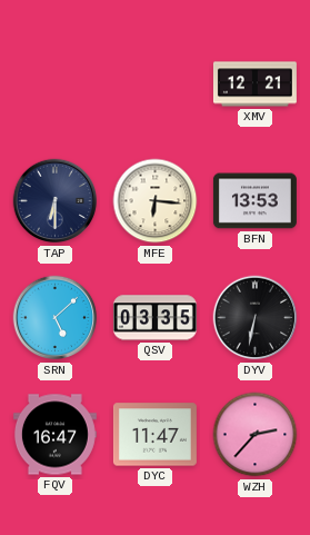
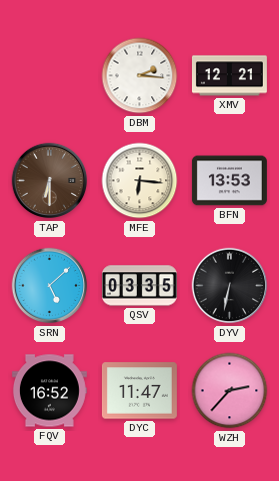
DBM: none -> 2:16
TAP dial: navy -> brown
FQV: 16:47 -> 16:52
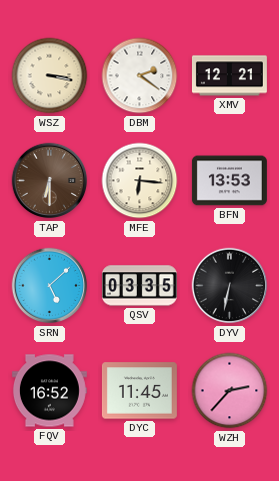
WSZ: none -> 3:17
DBM: 2:16 -> 2:21
DYC: 11:47 -> 11:45
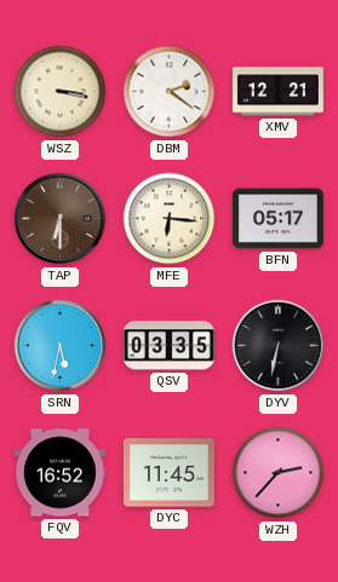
BFN: 13:53 -> 05:17
SRN: 5:08 -> 5:32
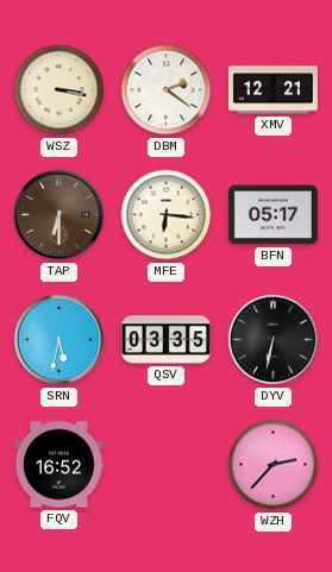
DYC: 11:45 -> none
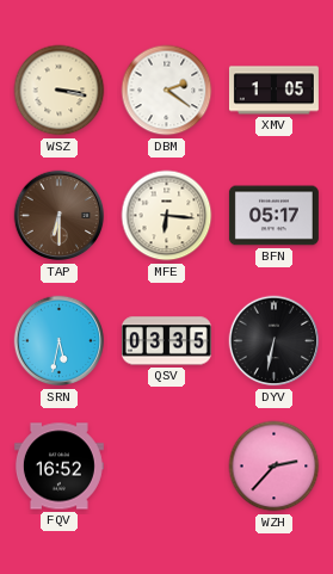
XMV: 12:21 -> 1:05
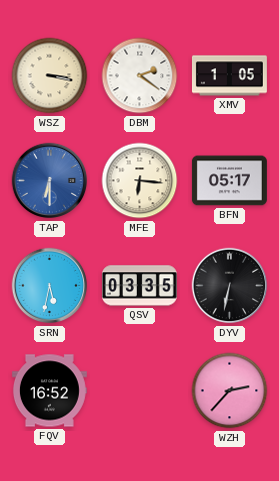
TAP dial: brown -> blue
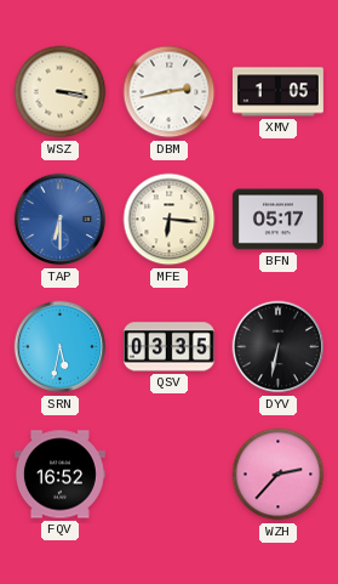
DBM: 2:21 -> 2:43
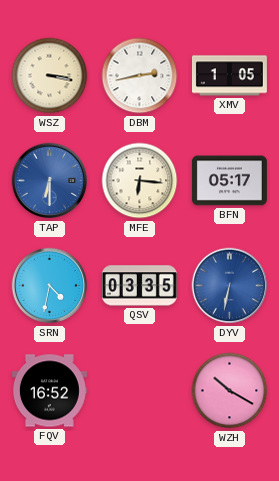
SRN: 5:32 -> 4:32
DYV dial: black -> blue
WZH: 2:37 -> 10:20
